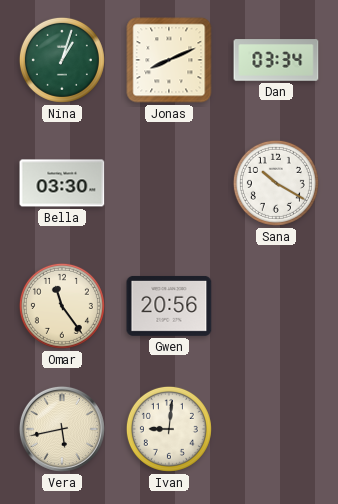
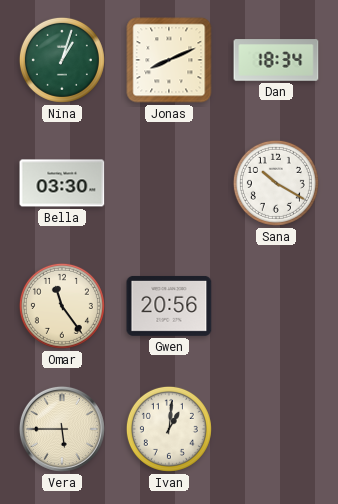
Dan: 03:34 -> 18:34
Vera: 5:43 -> 5:45
Ivan: 9:01 -> 1:01
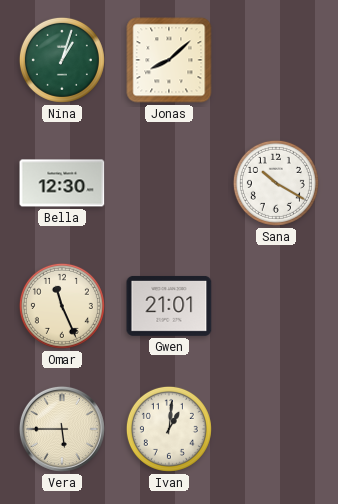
Jonas: 8:11 -> 8:08
Dan: 18:34 -> none
Bella: 03:30 -> 12:30
Omar: 11:24 -> 11:26
Gwen: 20:56 -> 21:01
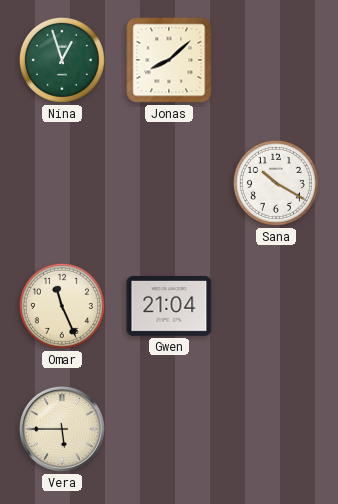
Nina: 1:03 -> 12:57
Bella: 12:30 -> none
Gwen: 21:01 -> 21:04
Ivan: 1:01 -> none
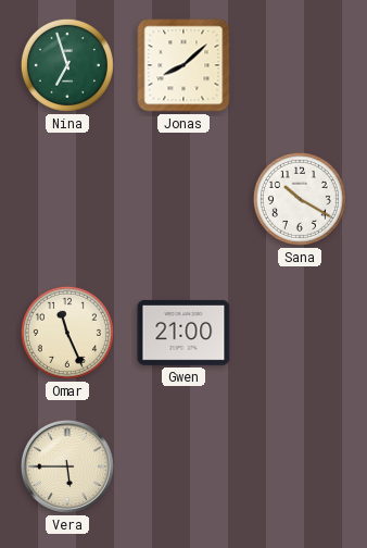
Nina: 12:57 -> 6:57
Gwen: 21:04 -> 21:00
